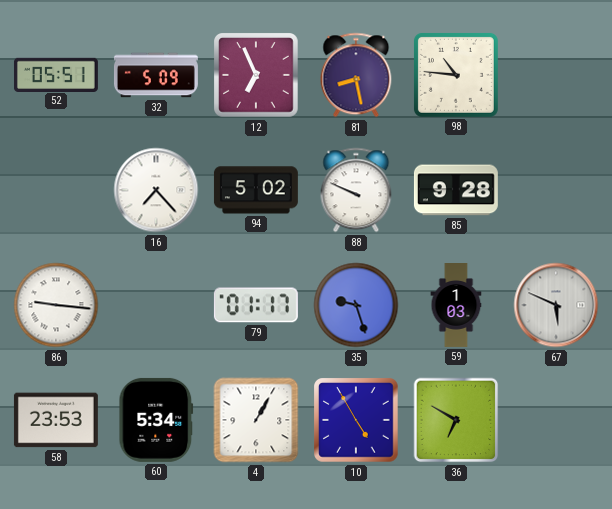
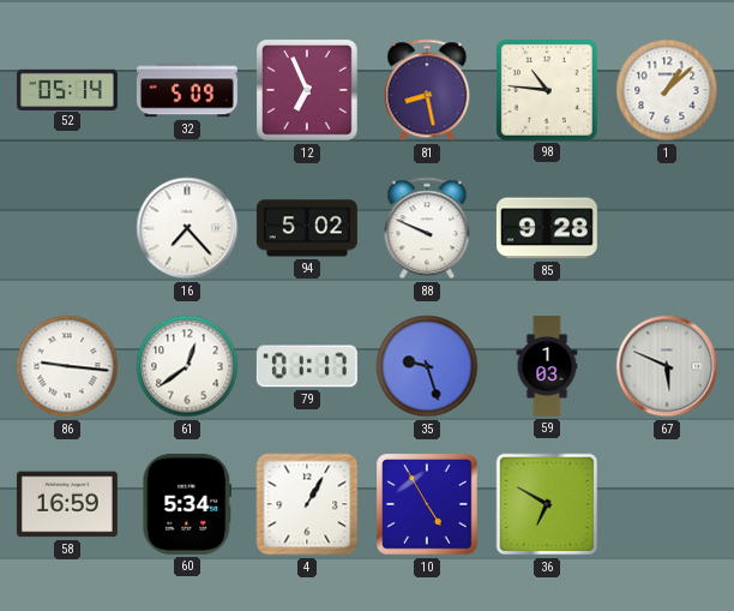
52: 05:51 -> 05:14
1: none -> 1:08
61: none -> 12:39
58: 23:53 -> 16:59
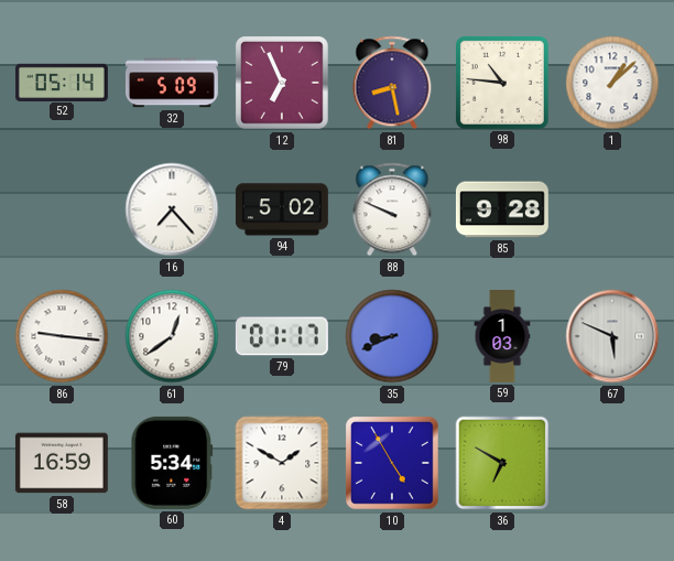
35: 9:27 -> 8:41
4: 1:05 -> 1:50
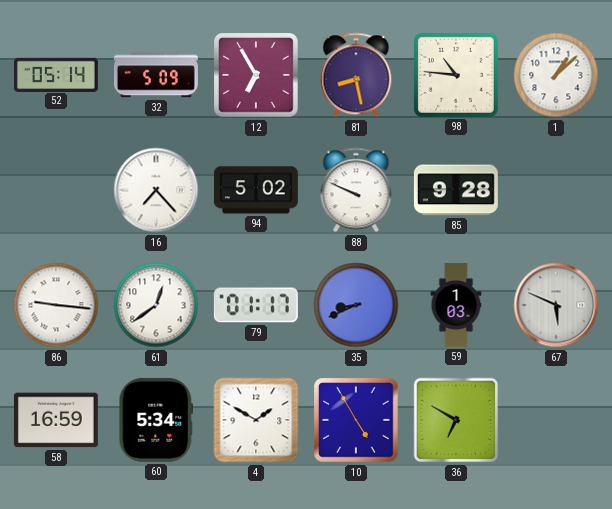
12: 6:56 -> 6:55
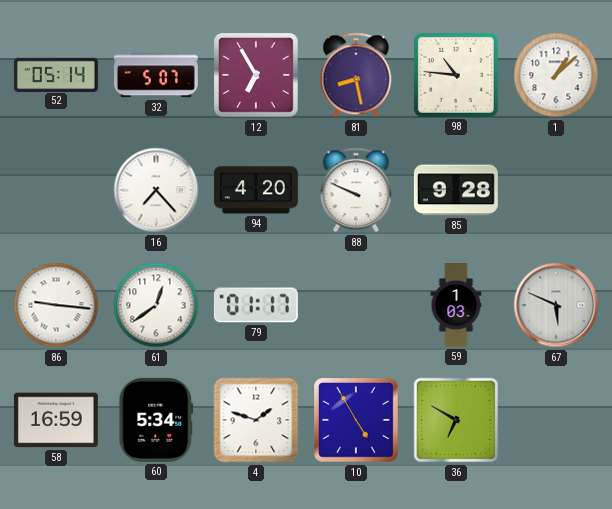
32: 5:09 -> 5:07
94: 5:02 -> 4:20
35: 8:41 -> none
4: 1:50 -> 1:48
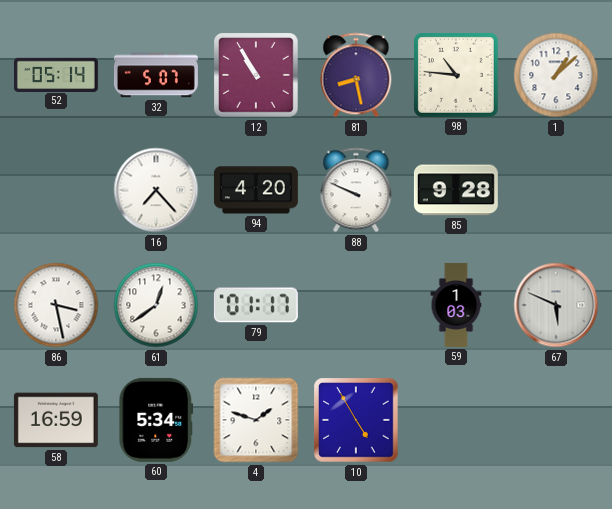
12: 6:55 -> 10:55
86: 9:16 -> 3:28
36: 6:50 -> none
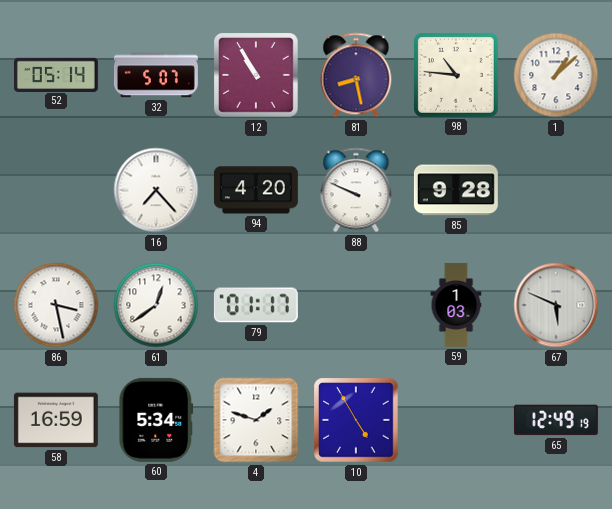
65: none -> 12:49
